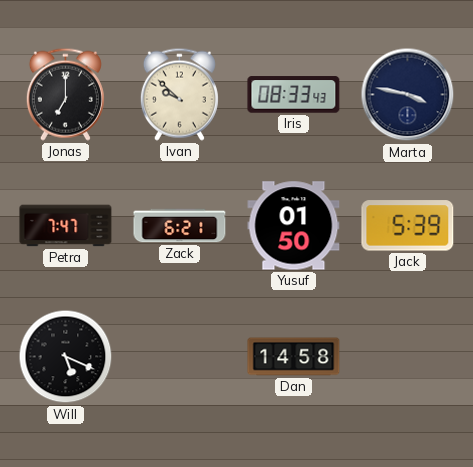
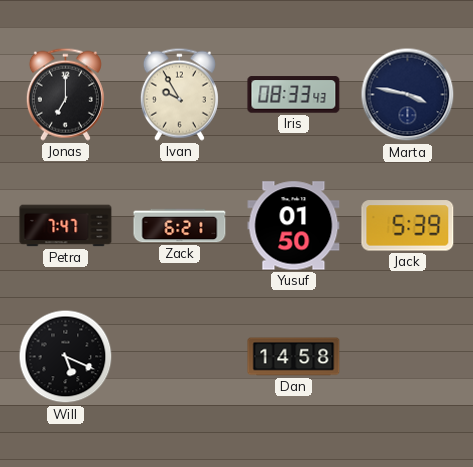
Ivan: 9:52 -> 9:55
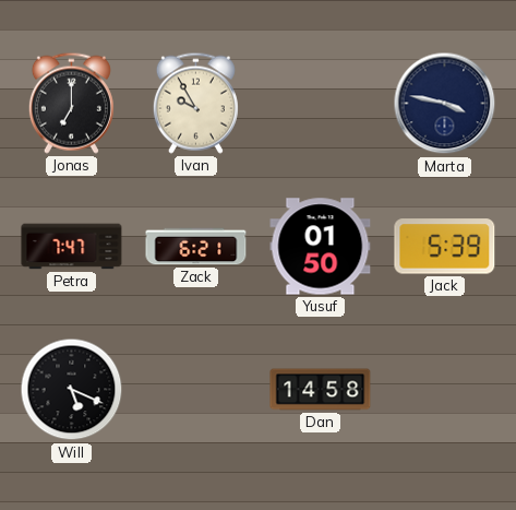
Iris: 08:33 -> none
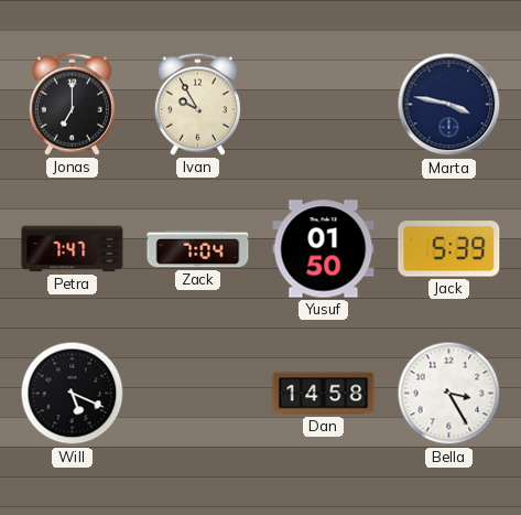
Zack: 6:21 -> 7:04
Bella: none -> 3:25
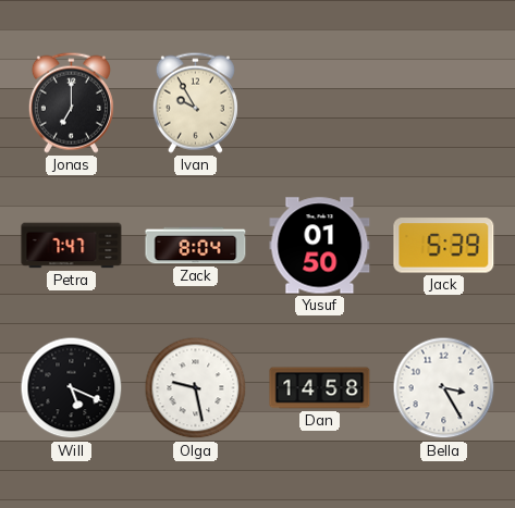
Marta: 3:47 -> none
Zack: 7:04 -> 8:04
Olga: none -> 9:28
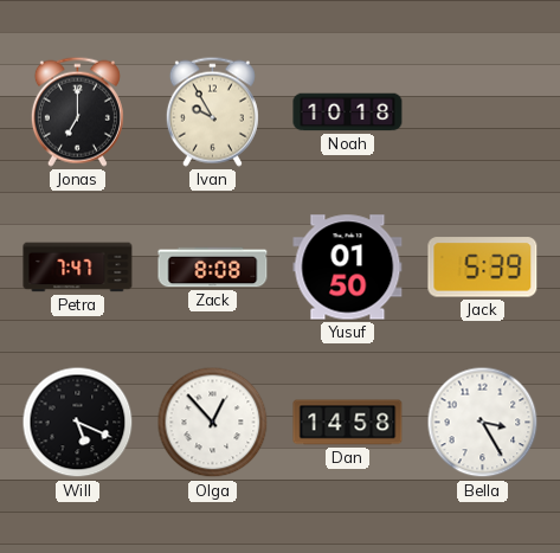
Noah: none -> 10:18
Zack: 8:04 -> 8:08
Olga: 9:28 -> 12:53
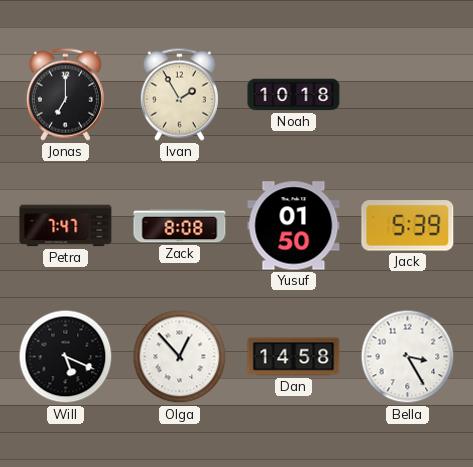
Ivan: 9:55 -> 1:55
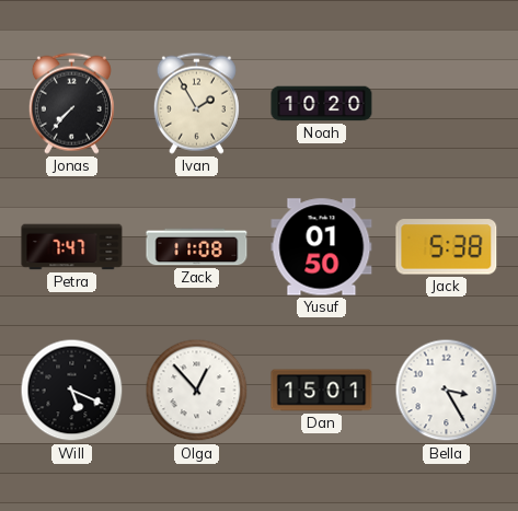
Jonas: 7:00 -> 7:37
Noah: 10:18 -> 10:20
Zack: 8:08 -> 11:08
Jack: 5:39 -> 5:38
Dan: 14:58 -> 15:01
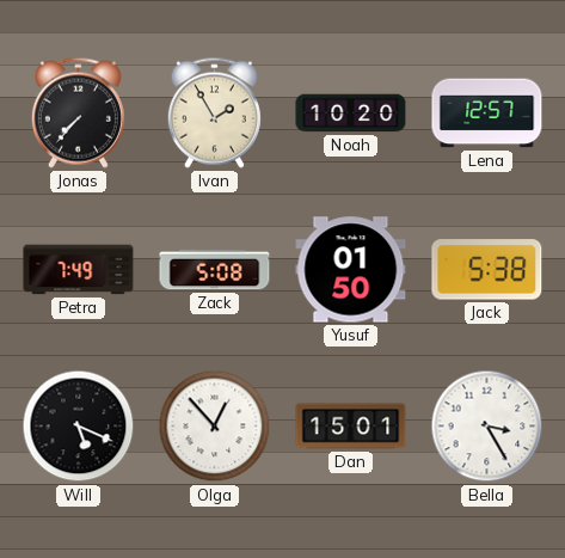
Lena: none -> 12:57
Petra: 7:47 -> 7:49
Zack: 11:08 -> 5:08
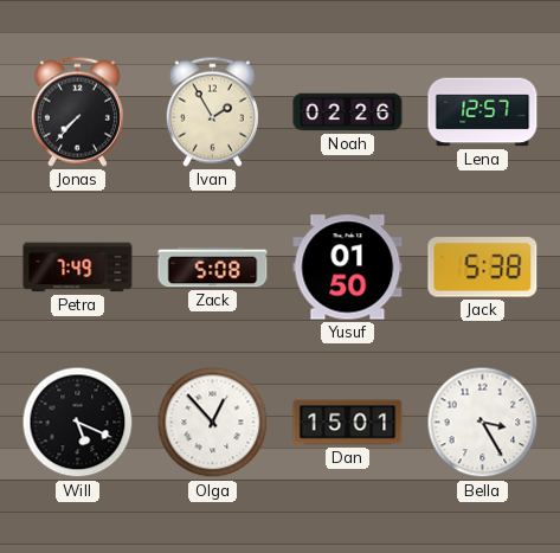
Noah: 10:20 -> 02:26
